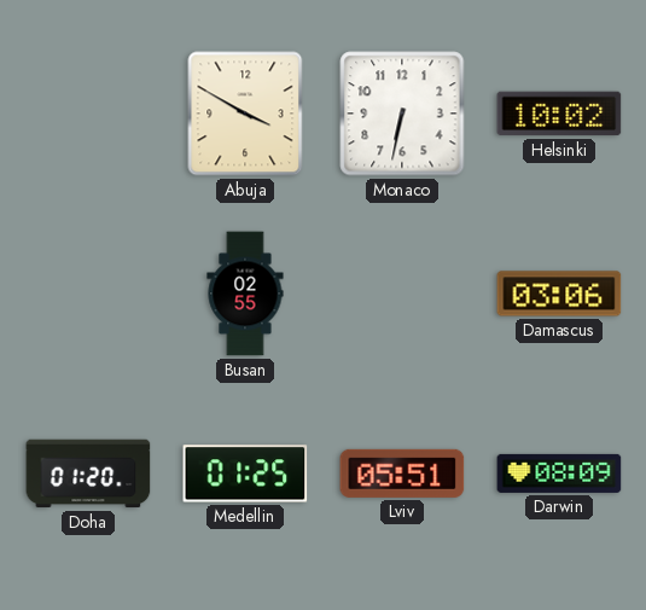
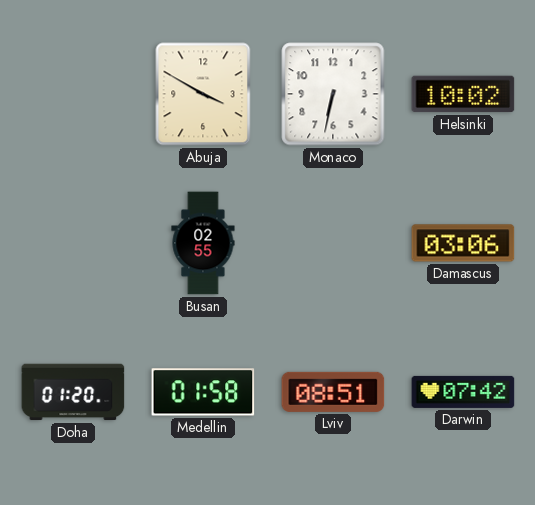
Medellin: 01:25 -> 01:58
Lviv: 05:51 -> 08:51
Darwin: 08:09 -> 07:42
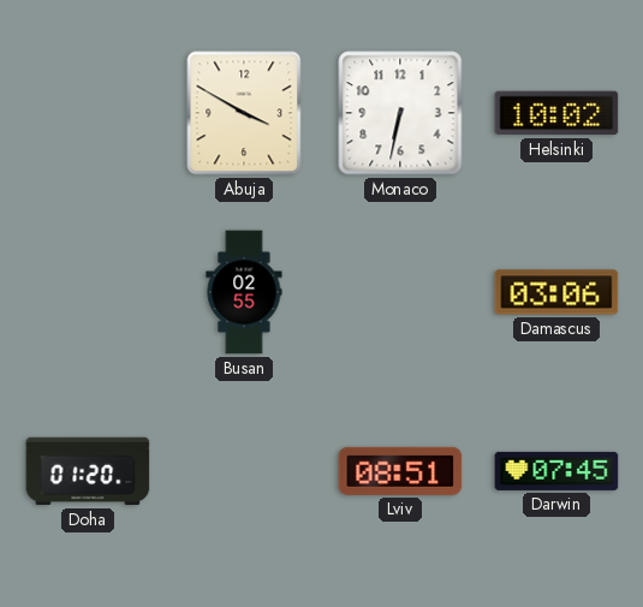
Medellin: 01:58 -> none
Darwin: 07:42 -> 07:45
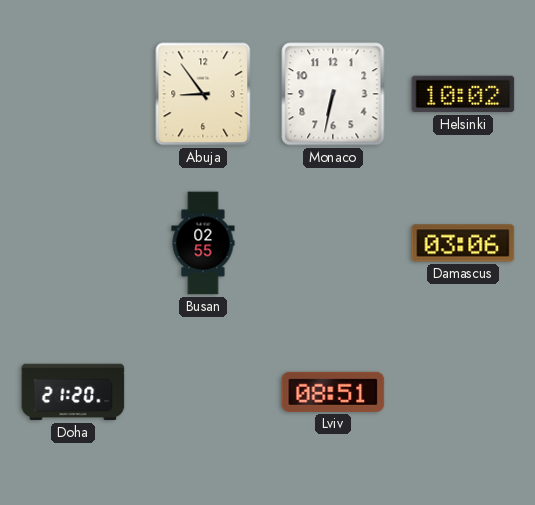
Abuja: 3:50 -> 8:54
Doha: 01:20 -> 21:20
Darwin: 07:45 -> none
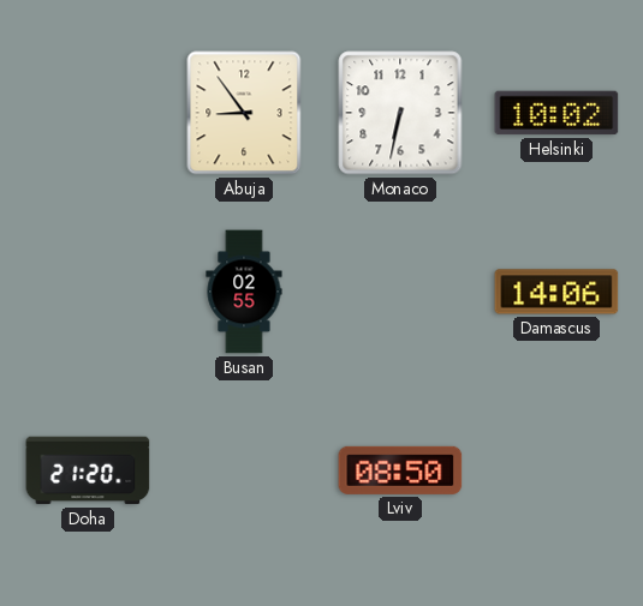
Damascus: 03:06 -> 14:06
Lviv: 08:51 -> 08:50
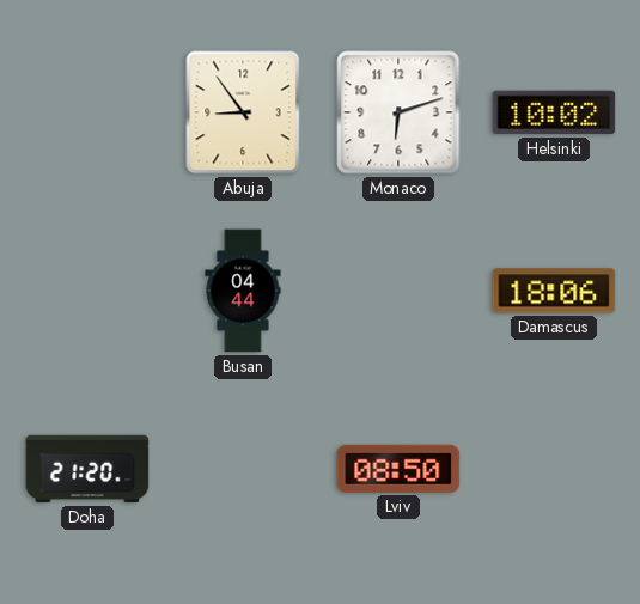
Monaco: 6:32 -> 6:12
Busan: 02:55 -> 04:44
Damascus: 14:06 -> 18:06
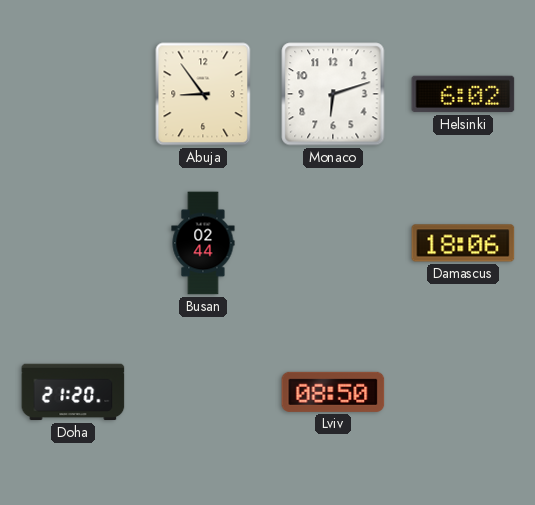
Helsinki: 10:02 -> 6:02
Busan: 04:44 -> 02:44
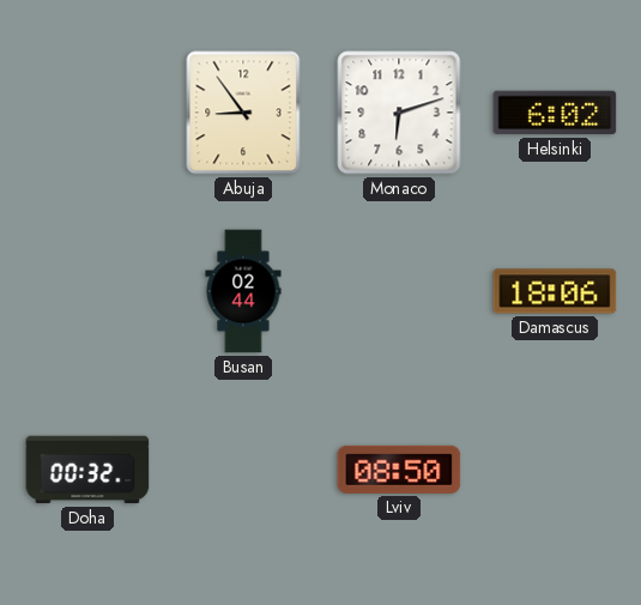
Doha: 21:20 -> 00:32
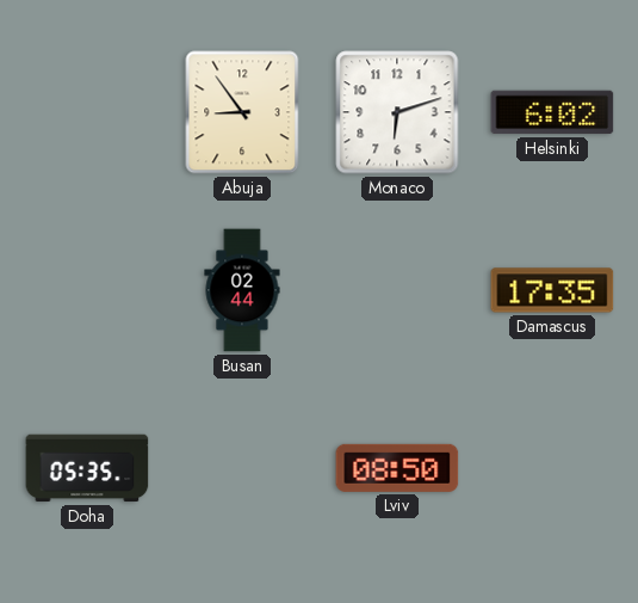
Damascus: 18:06 -> 17:35
Doha: 00:32 -> 05:35
